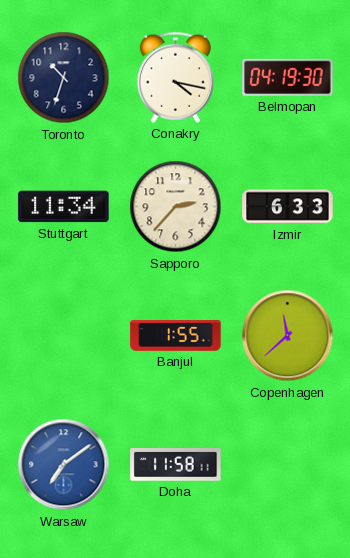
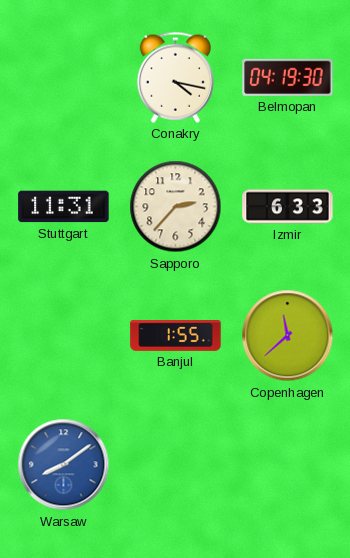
Toronto: 10:33 -> none
Stuttgart: 11:34 -> 11:31
Warsaw: 7:09 -> 8:09
Doha: 11:58 -> none
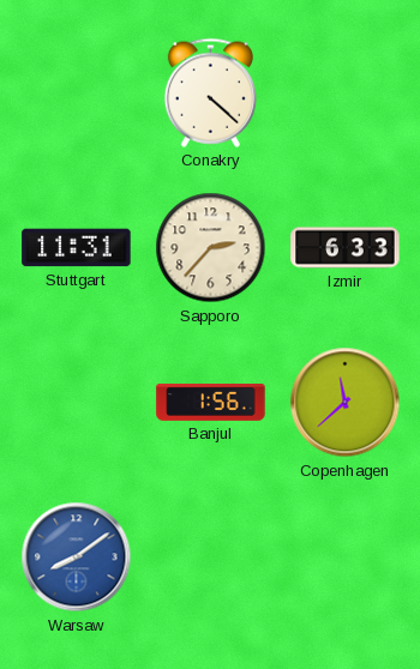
Conakry: 4:17 -> 4:22
Belmopan: 04:19 -> none
Banjul: 1:55 -> 1:56
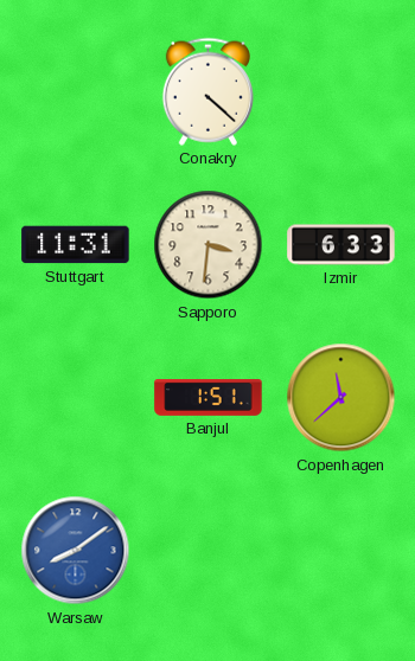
Sapporo: 2:37 -> 3:31
Banjul: 1:56 -> 1:51
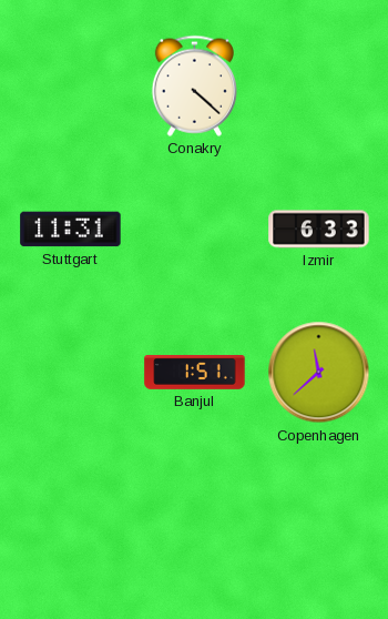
Sapporo: 3:31 -> none
Warsaw: 8:09 -> none
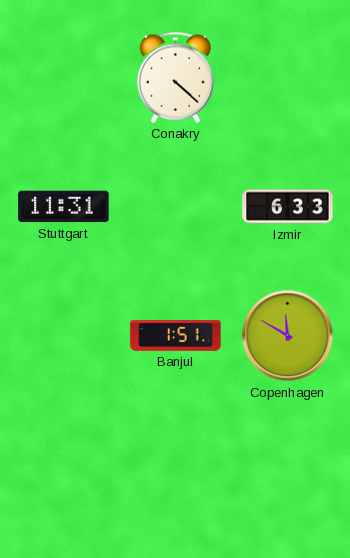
Copenhagen: 11:38 -> 11:50
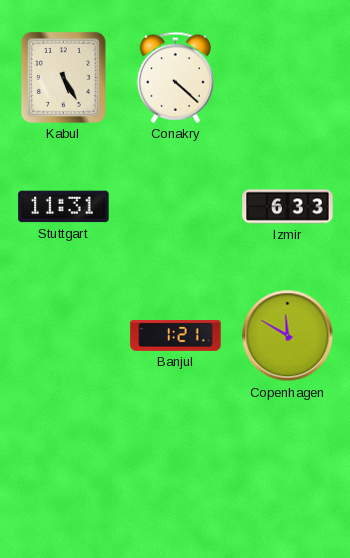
Kabul: none -> 5:25
Banjul: 1:51 -> 1:21
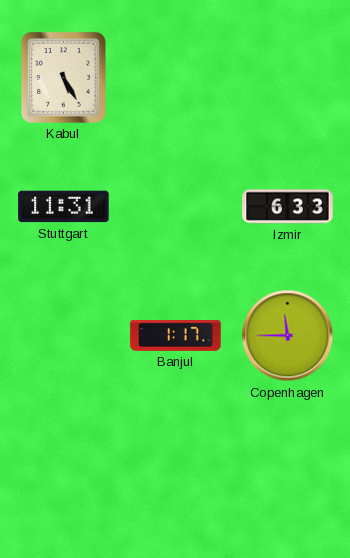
Conakry: 4:22 -> none
Banjul: 1:21 -> 1:17
Copenhagen: 11:50 -> 11:45
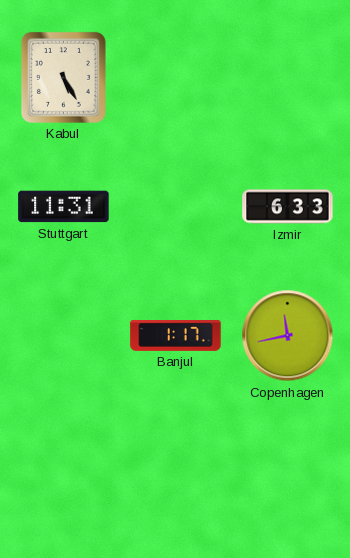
Copenhagen: 11:45 -> 11:43
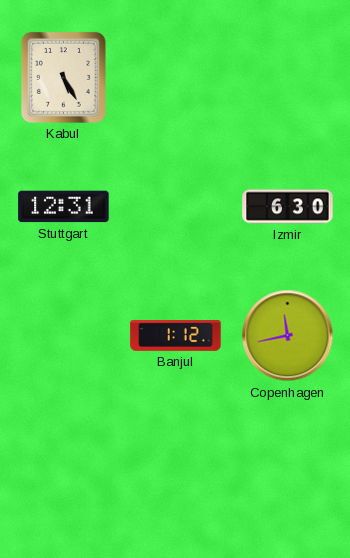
Stuttgart: 11:31 -> 12:31
Izmir: 6:33 -> 6:30
Banjul: 1:17 -> 1:12
